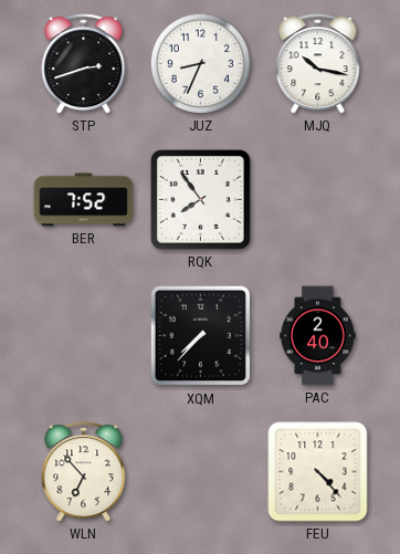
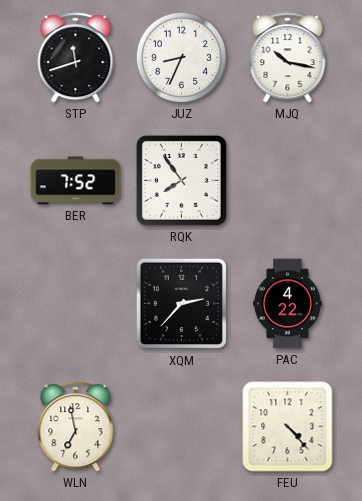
STP: 2:42 -> 11:42
XQM: 7:37 -> 2:37
PAC: 2:40 -> 4:22
WLN: 6:53 -> 6:58
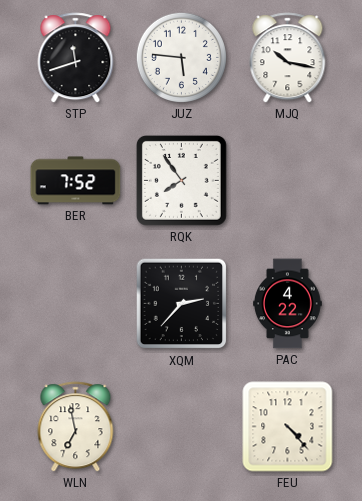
JUZ: 8:34 -> 5:46
